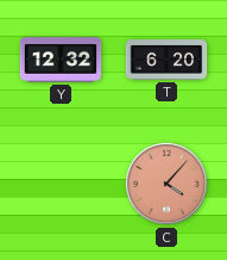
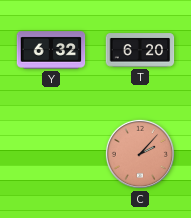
Y: 12:32 -> 6:32
C: 4:07 -> 2:07
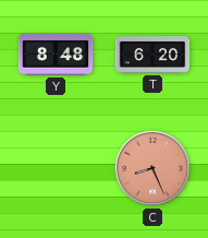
Y: 6:32 -> 8:48
C: 2:07 -> 8:26
